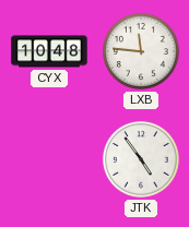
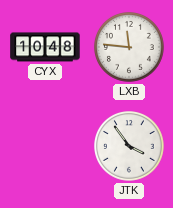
JTK: 4:54 -> 3:54
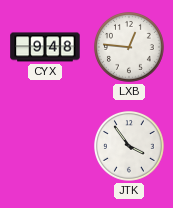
CYX: 10:48 -> 9:48
LXB: 11:46 -> 12:46
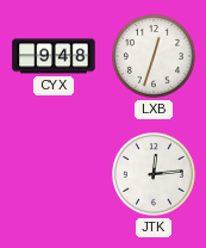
LXB: 12:46 -> 12:33
JTK: 3:54 -> 12:14
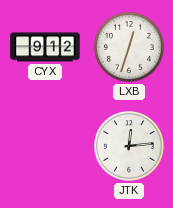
CYX: 9:48 -> 9:12
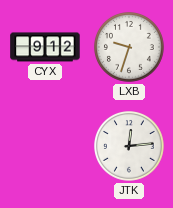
LXB: 12:33 -> 9:33
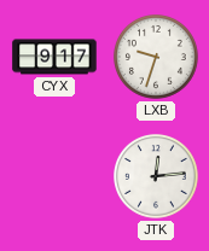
CYX: 9:12 -> 9:17
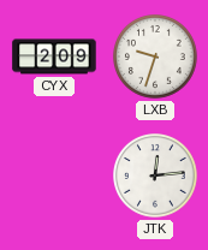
CYX: 9:17 -> 2:09
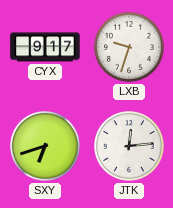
CYX: 2:09 -> 9:17
SXY: none -> 6:42
